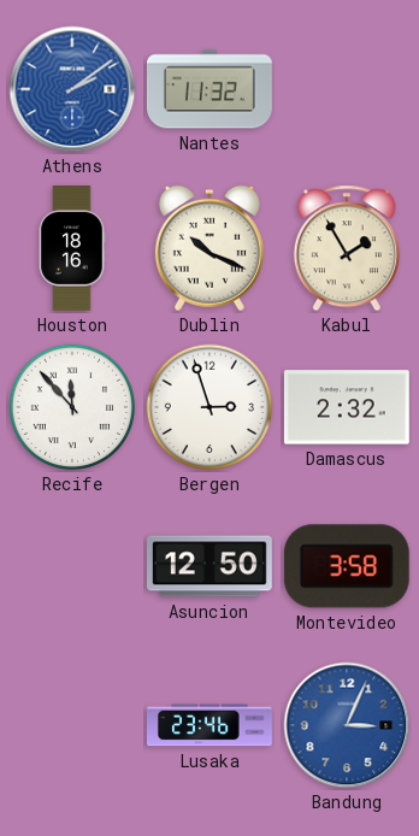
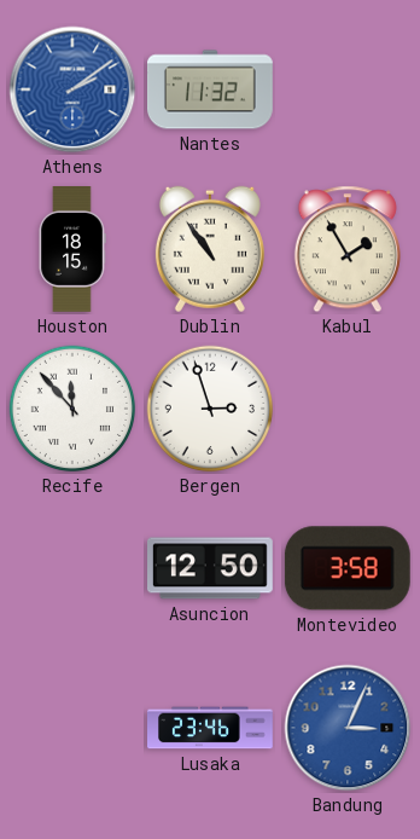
Houston: 18:16 -> 18:15
Dublin: 10:19 -> 10:54
Damascus: 2:32 -> none
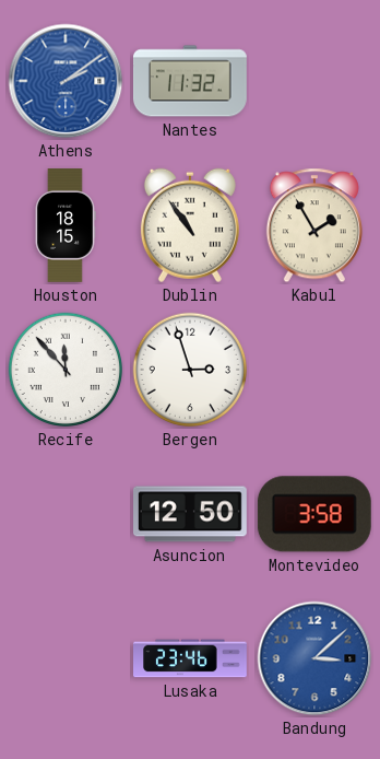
Bandung: 3:04 -> 3:08
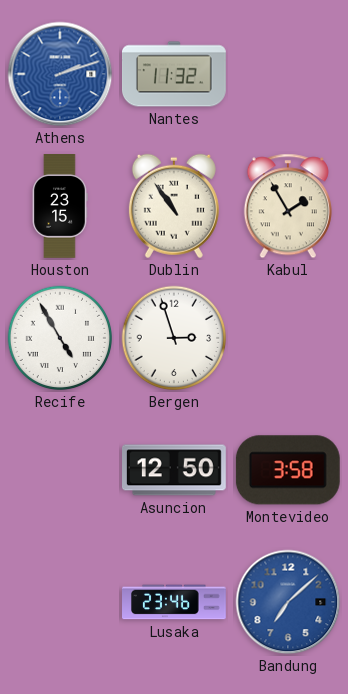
Athens: 2:09 -> 2:12
Houston: 18:15 -> 23:15
Recife: 11:53 -> 4:55
Bandung: 3:08 -> 7:08
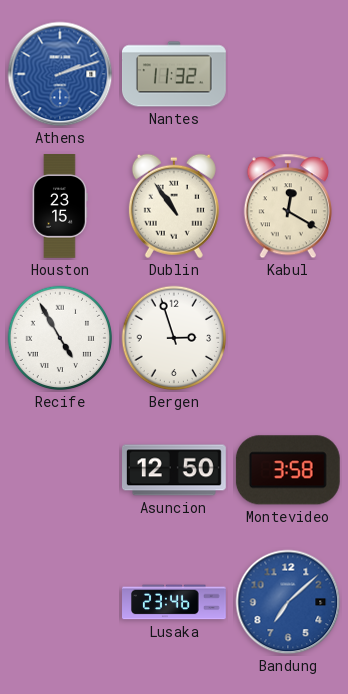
Kabul: 1:55 -> 12:20
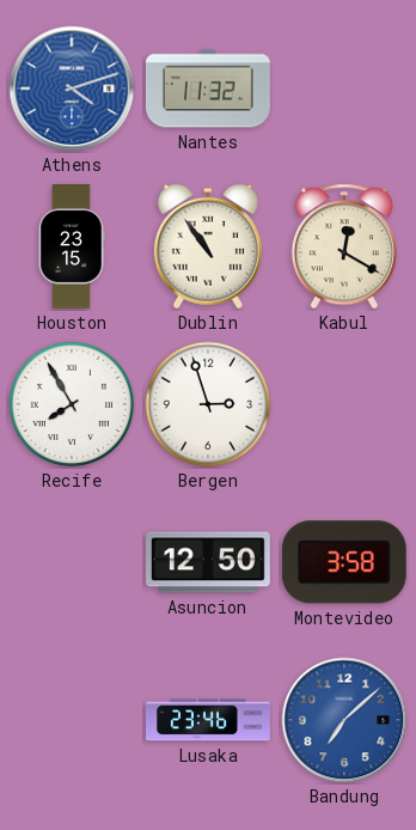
Athens: 2:12 -> 4:12
Recife: 4:55 -> 7:55
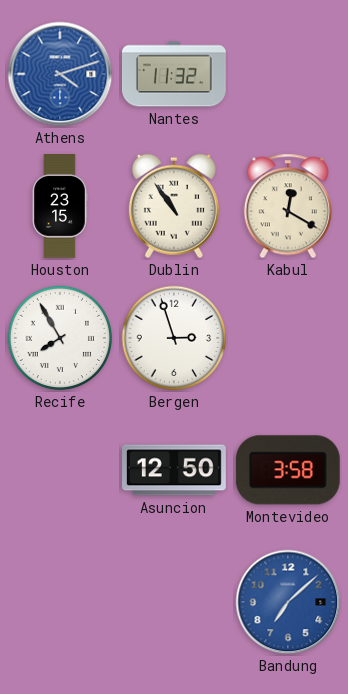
Lusaka: 23:46 -> none
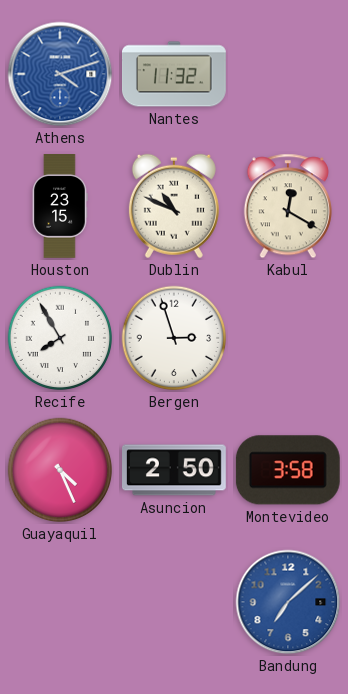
Dublin: 10:54 -> 10:49
Guayaquil: none -> 4:26
Asuncion: 12:50 -> 2:50
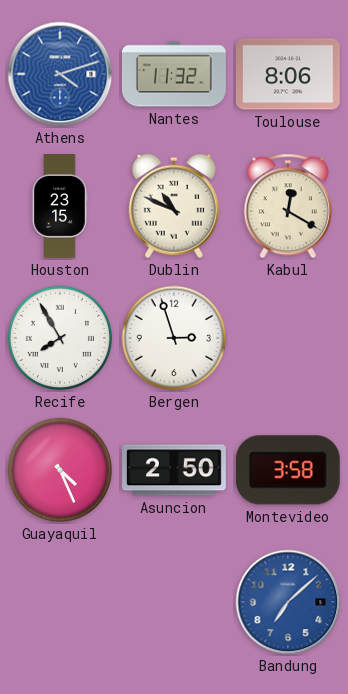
Toulouse: none -> 8:06
